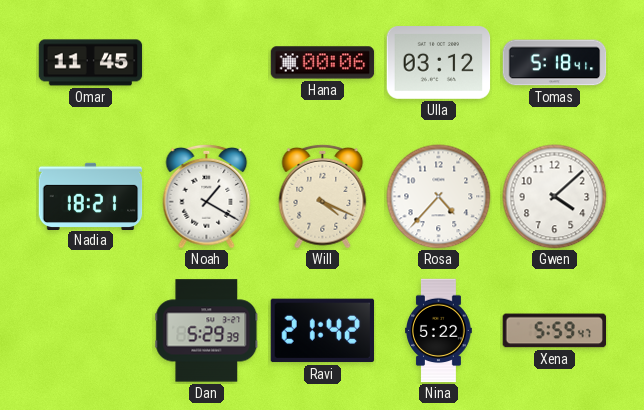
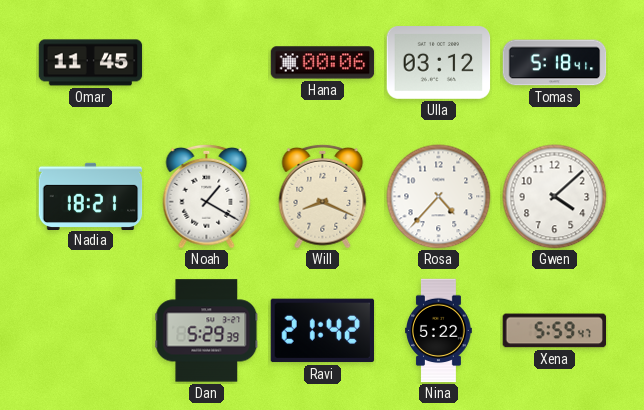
Will: 4:19 -> 8:19
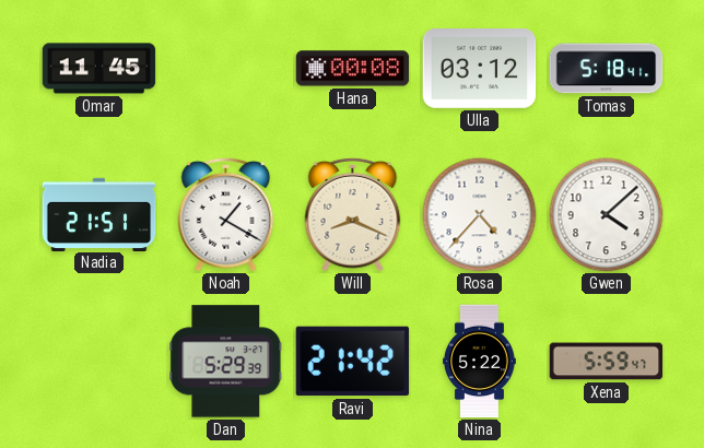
Hana: 00:06 -> 00:08
Nadia: 18:21 -> 21:51
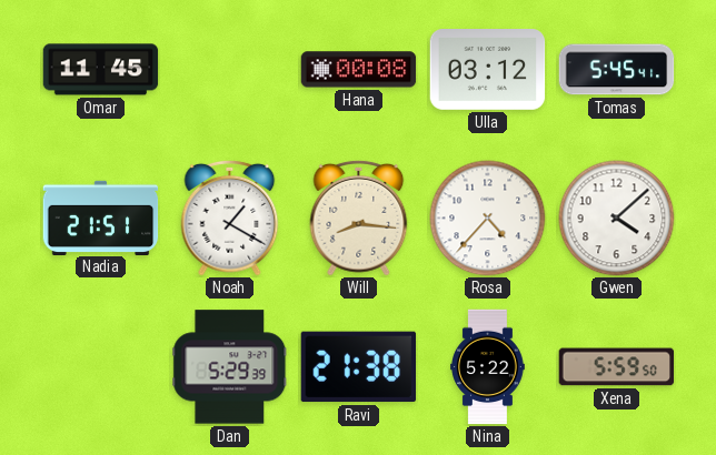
Tomas: 5:18 -> 5:45
Will: 8:19 -> 8:16
Ravi: 21:42 -> 21:38
Xena: 5:59:47 -> 5:59:50
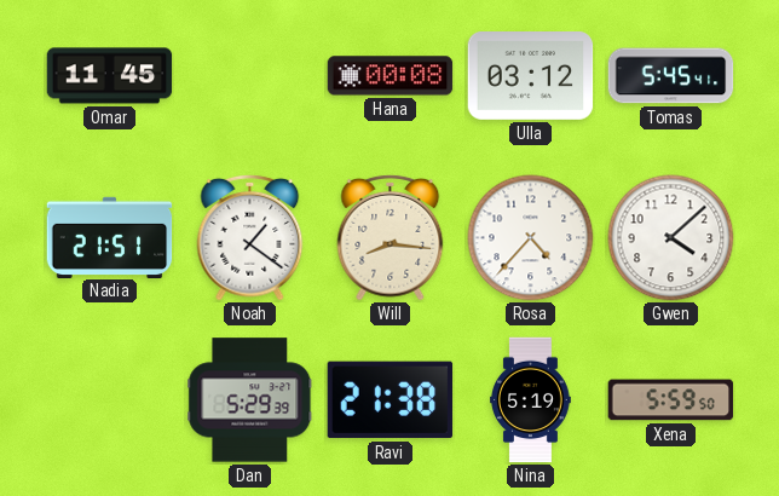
Noah: 1:20 -> 1:21
Nina: 5:22 -> 5:19
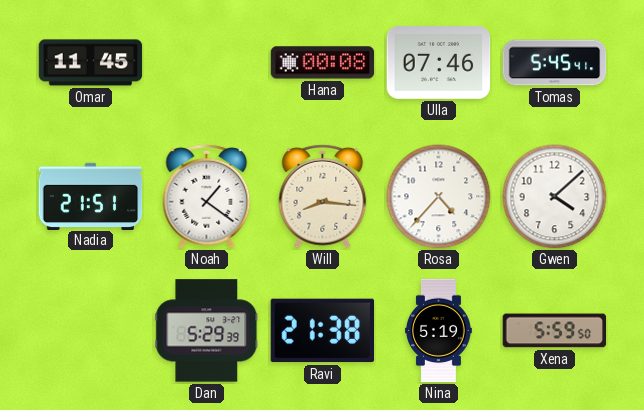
Ulla: 03:12 -> 07:46
